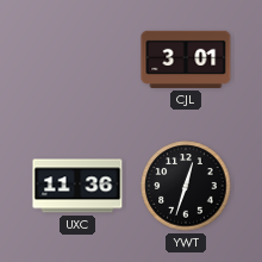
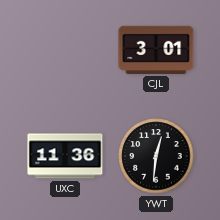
YWT: 12:33 -> 12:31
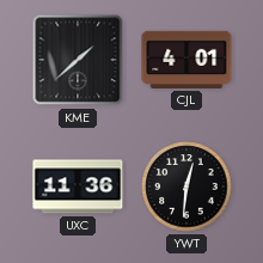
KME: none -> 1:38
CJL: 3:01 -> 4:01
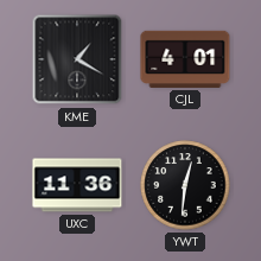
KME: 1:38 -> 1:20
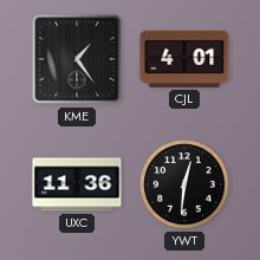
KME: 1:20 -> 1:24
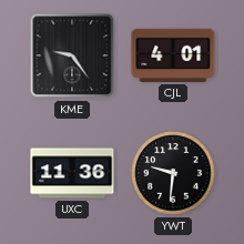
KME: 1:24 -> 9:24
YWT: 12:31 -> 9:31
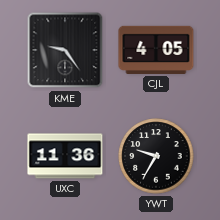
CJL: 4:01 -> 4:05
YWT: 9:31 -> 9:35
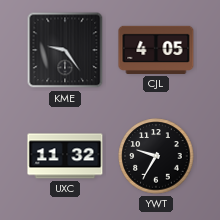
UXC: 11:36 -> 11:32
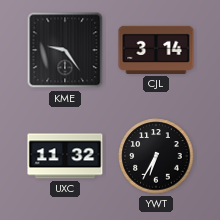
CJL: 4:05 -> 3:14
YWT: 9:35 -> 6:35
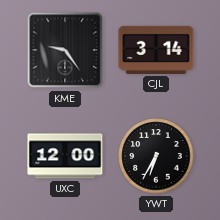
UXC: 11:32 -> 12:00
